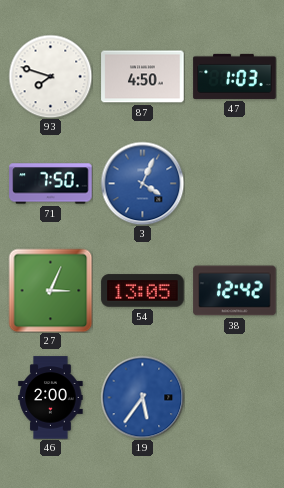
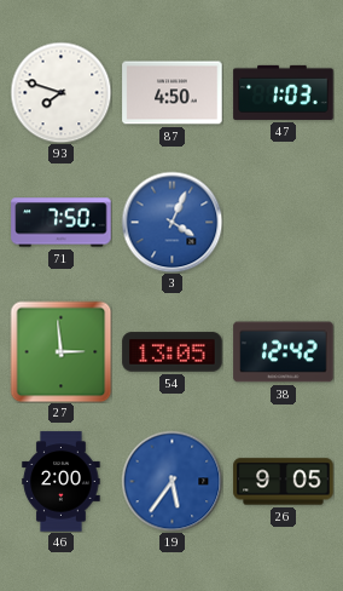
27: 3:04 -> 2:59
26: none -> 9:05
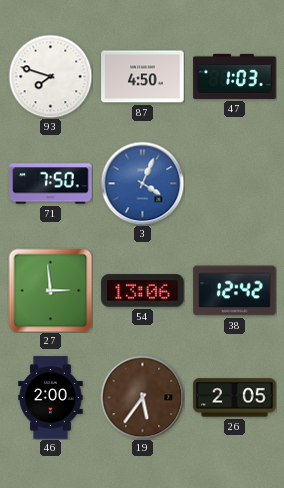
54: 13:05 -> 13:06
19 dial: blue -> brown
26: 9:05 -> 2:05
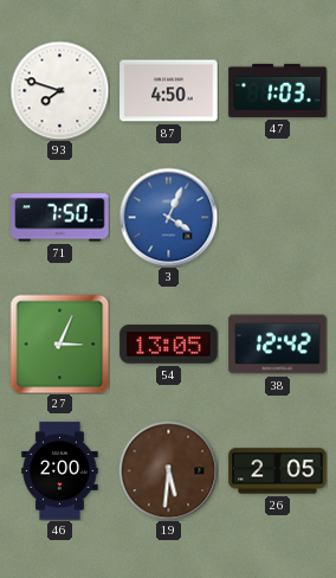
27: 2:59 -> 3:04
54: 13:06 -> 13:05
19: 5:36 -> 5:31
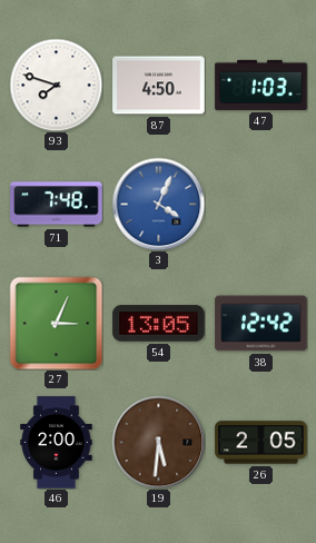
71: 7:50 -> 7:48
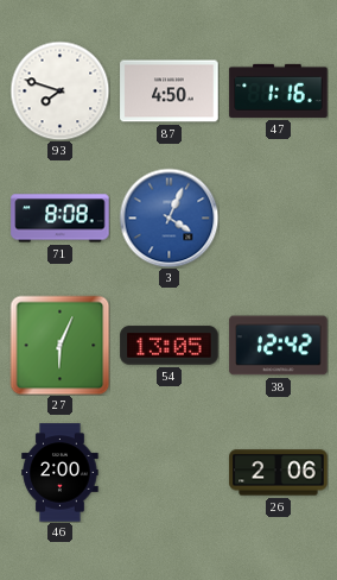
47: 1:03 -> 1:16
71: 7:48 -> 8:08
27: 3:04 -> 6:04
19: 5:31 -> none
26: 2:05 -> 2:06
